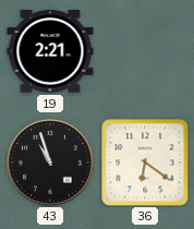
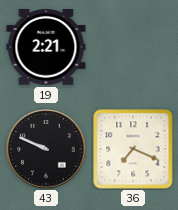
43: 10:57 -> 9:49
36: 6:21 -> 7:19
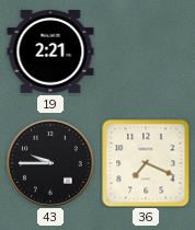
43: 9:49 -> 9:45
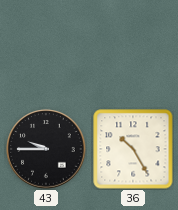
19: 2:21 -> none
36: 7:19 -> 10:25
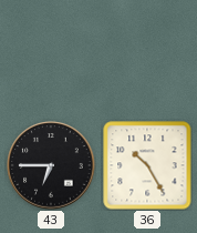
43: 9:45 -> 6:45
